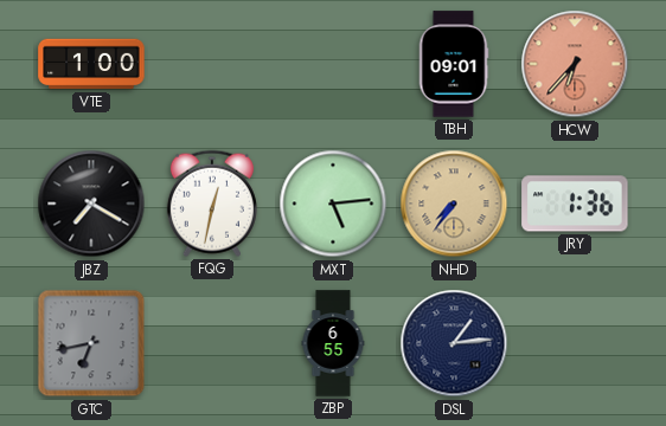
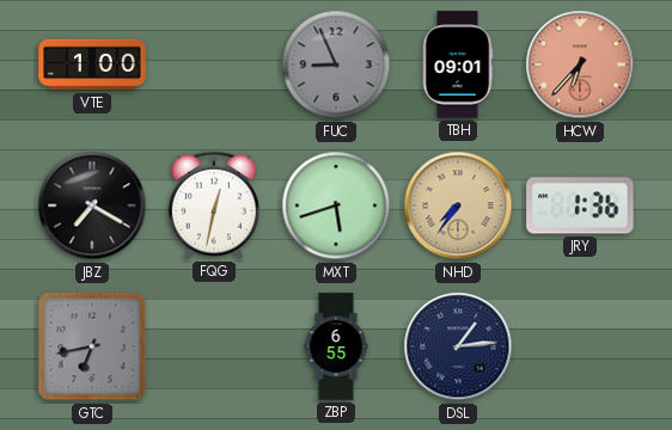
FUC: none -> 8:56
MXT: 5:14 -> 5:42
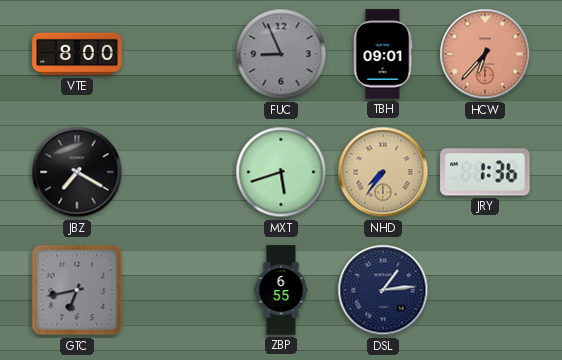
VTE: 1:00 -> 8:00
FQG: 12:32 -> none
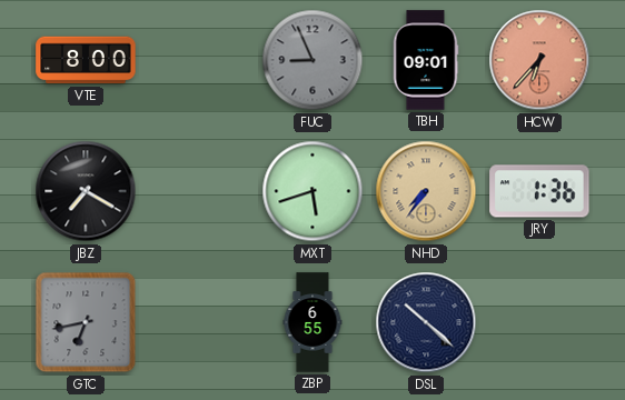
DSL: 1:14 -> 10:22
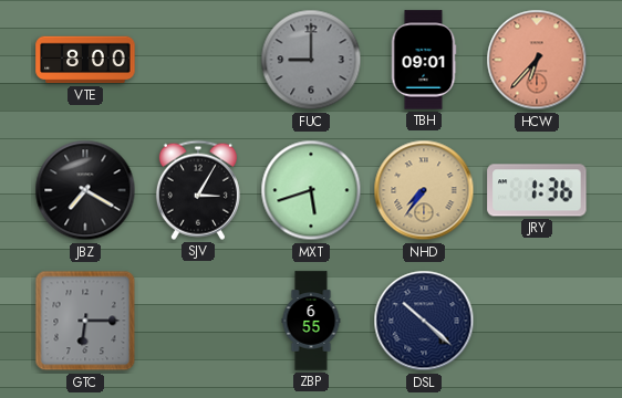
FUC: 8:56 -> 9:00
SJV: none -> 3:05
GTC: 6:43 -> 6:15
